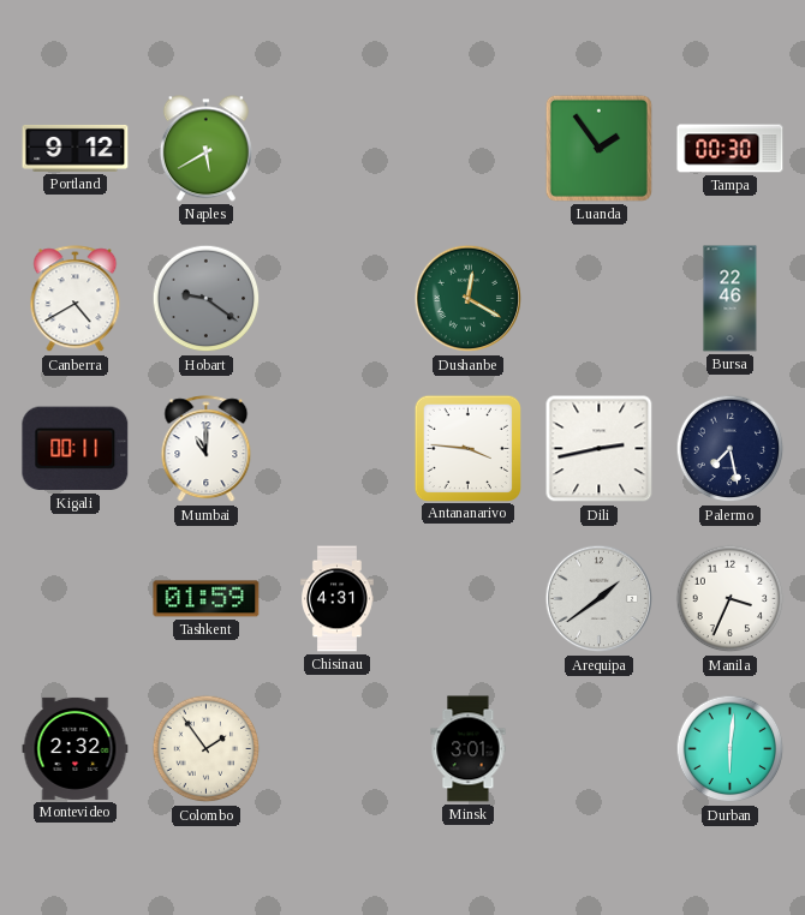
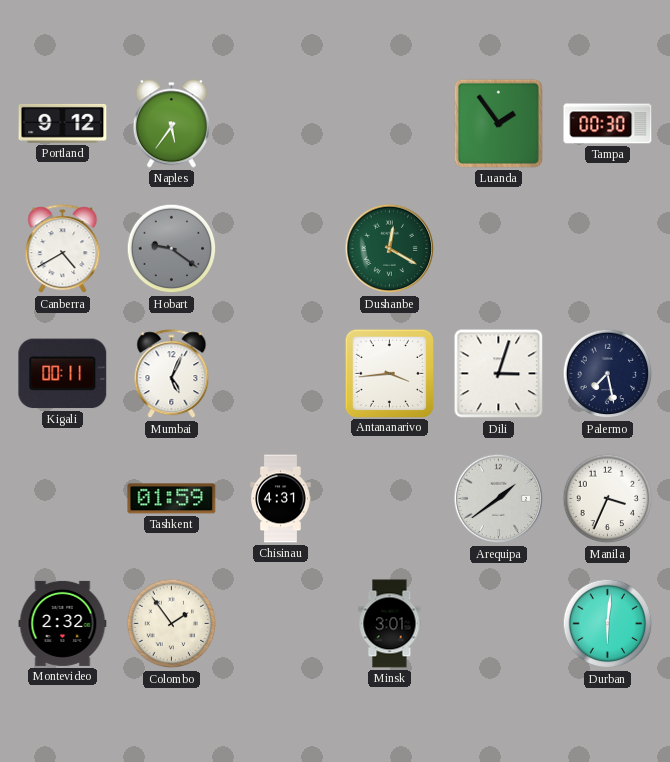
Naples: 5:40 -> 5:36
Bursa: 22:46 -> none
Mumbai: 11:00 -> 5:04
Antananarivo: 3:46 -> 3:44
Dili: 2:43 -> 3:03
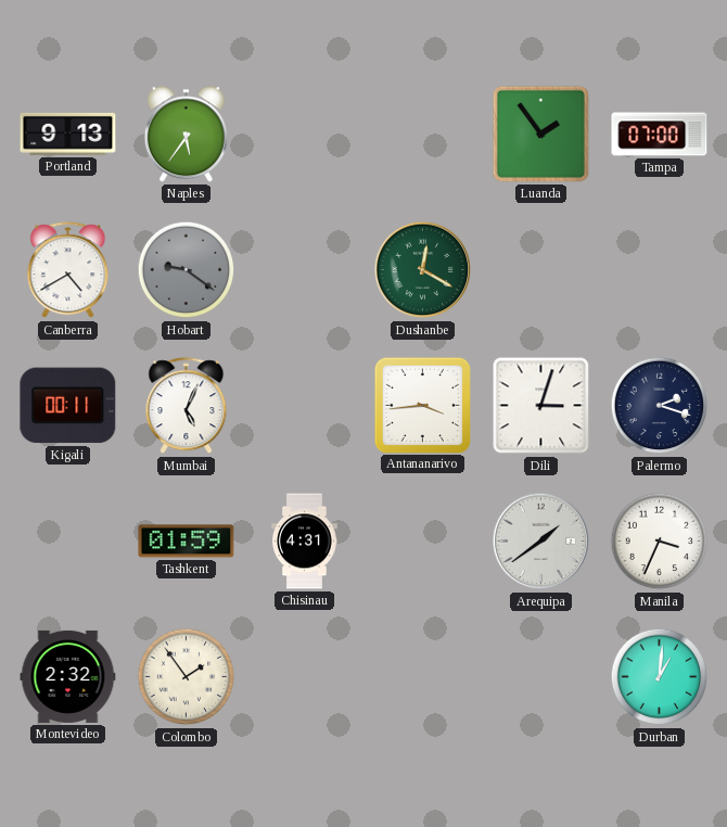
Portland: 9:12 -> 9:13
Tampa: 00:30 -> 07:00
Palermo: 7:28 -> 2:18
Minsk: 3:01 -> none
Durban: 6:01 -> 1:01
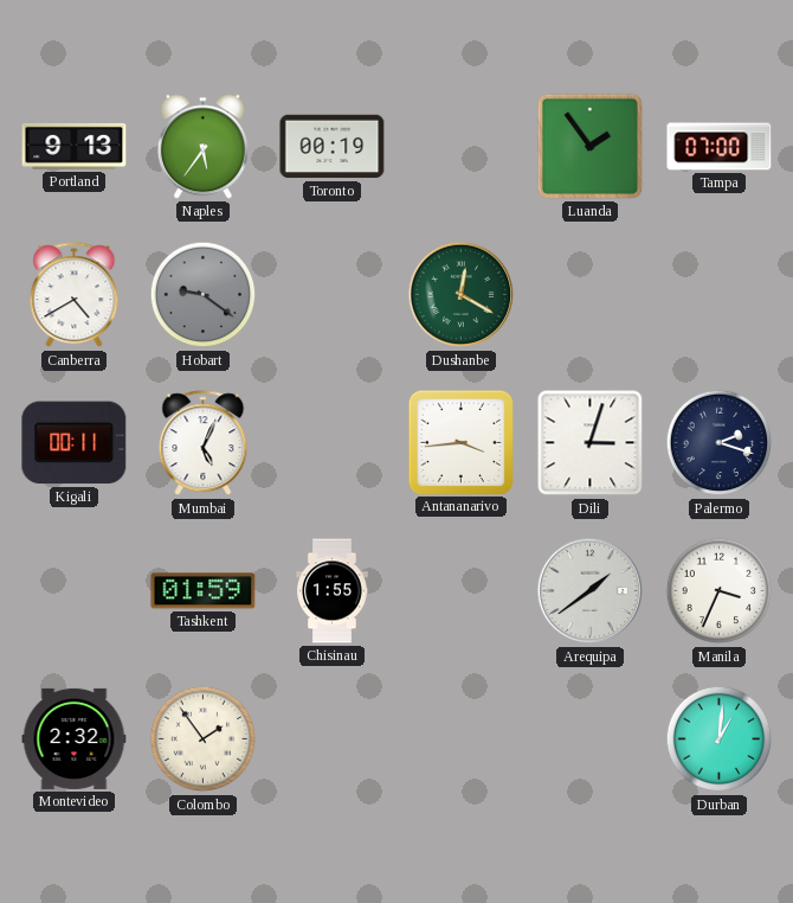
Toronto: none -> 00:19
Chisinau: 4:31 -> 1:55
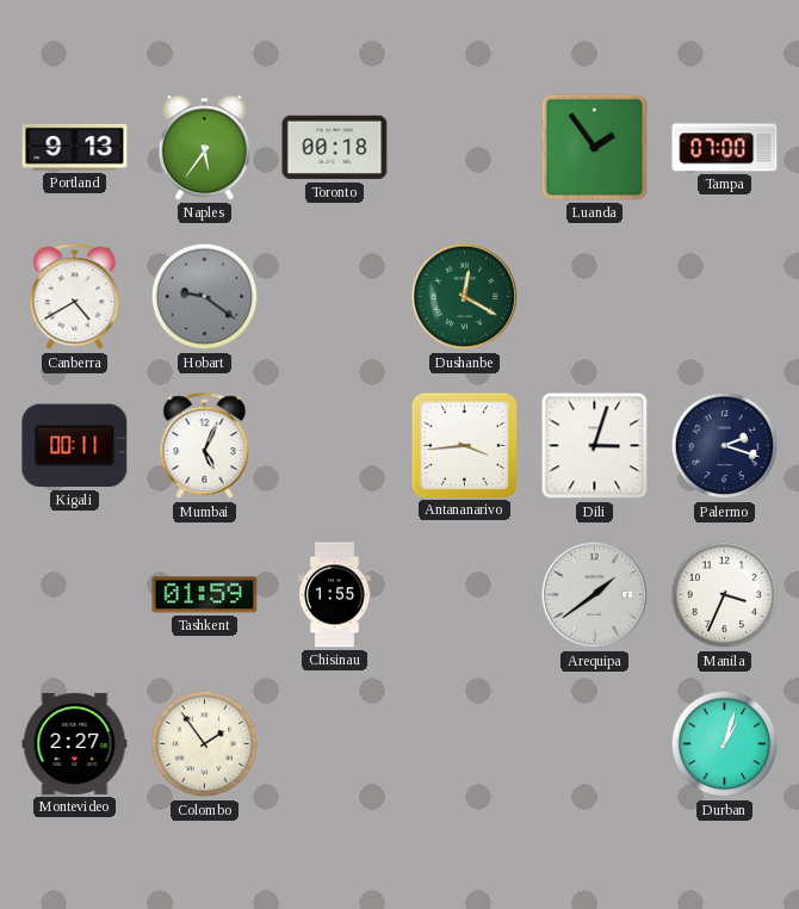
Toronto: 00:19 -> 00:18
Montevideo: 2:32 -> 2:27
Durban: 1:01 -> 1:03
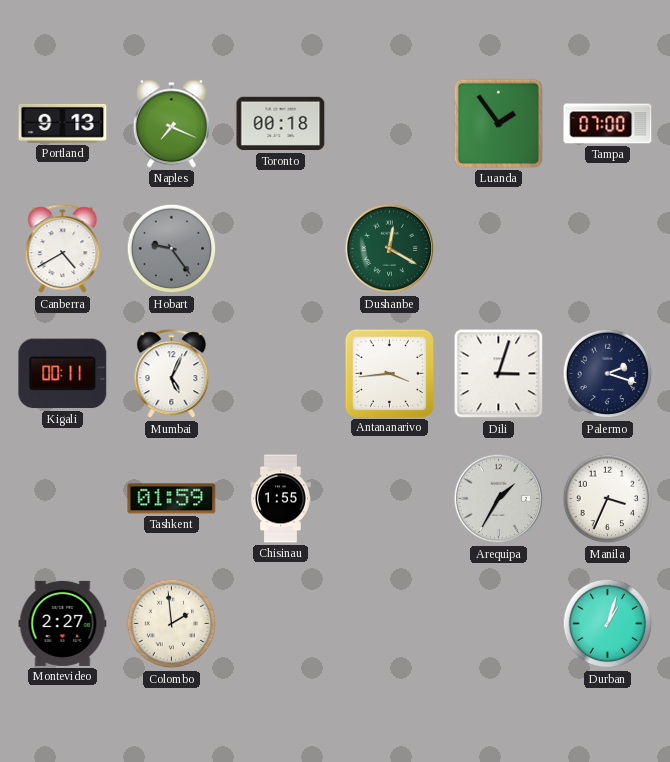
Naples: 5:36 -> 7:19
Hobart: 9:21 -> 9:24
Arequipa: 1:39 -> 1:35
Colombo: 1:54 -> 1:59
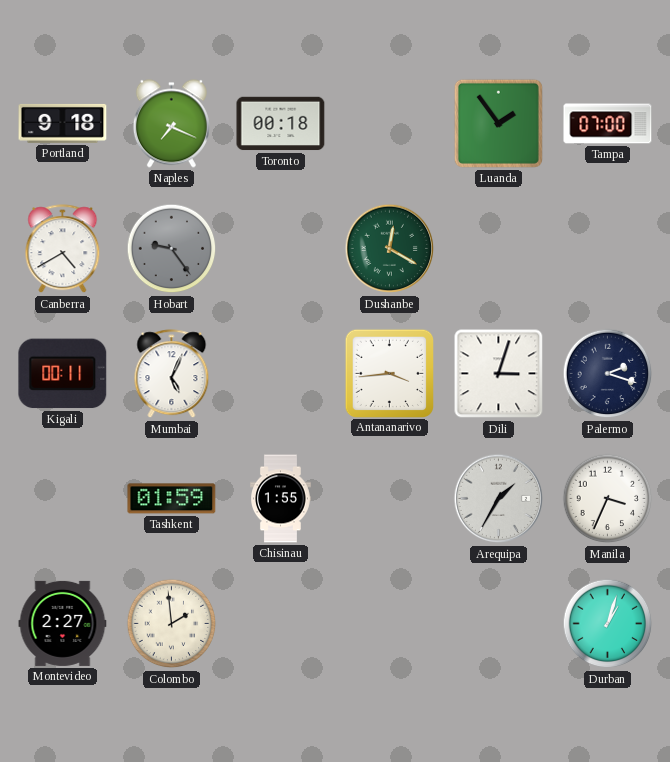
Portland: 9:13 -> 9:18
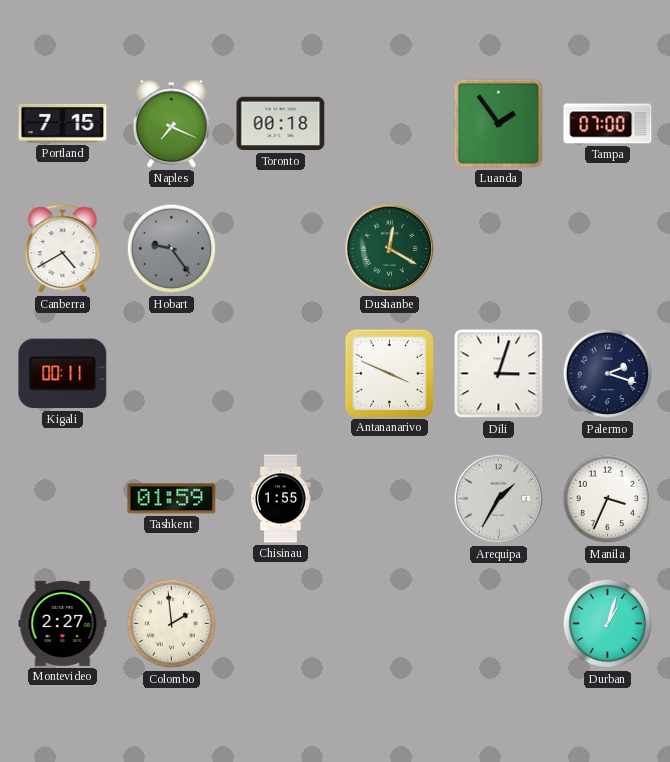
Portland: 9:18 -> 7:15
Mumbai: 5:04 -> none
Antananarivo: 3:44 -> 3:49
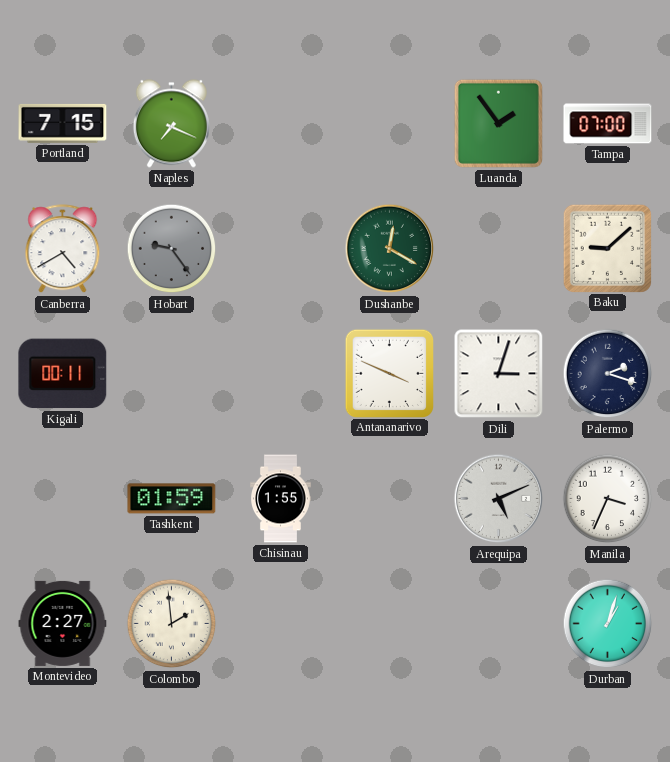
Toronto: 00:18 -> none
Baku: none -> 9:08
Arequipa: 1:35 -> 5:11
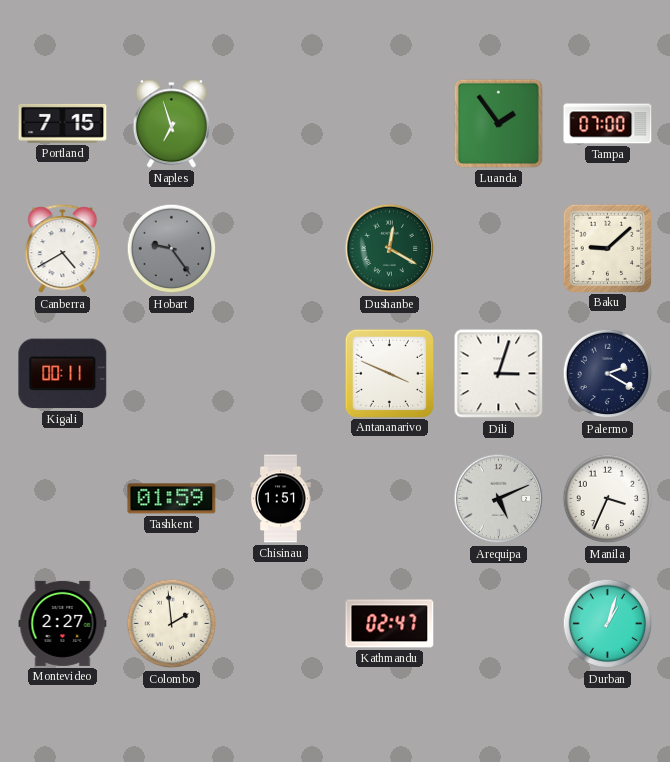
Naples: 7:19 -> 6:57
Palermo: 2:18 -> 2:20
Chisinau: 1:55 -> 1:51
Kathmandu: none -> 02:47
